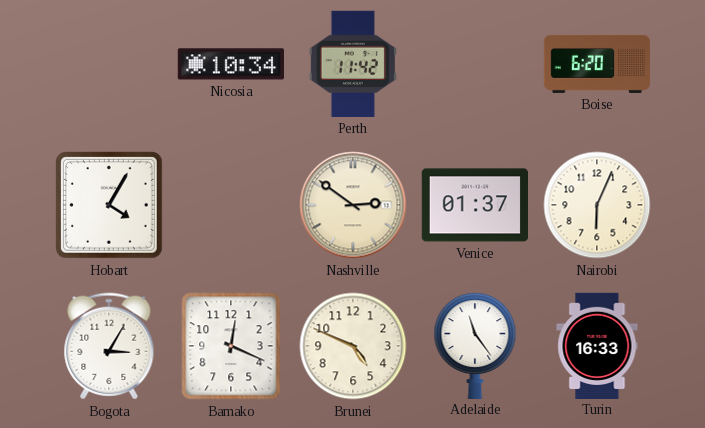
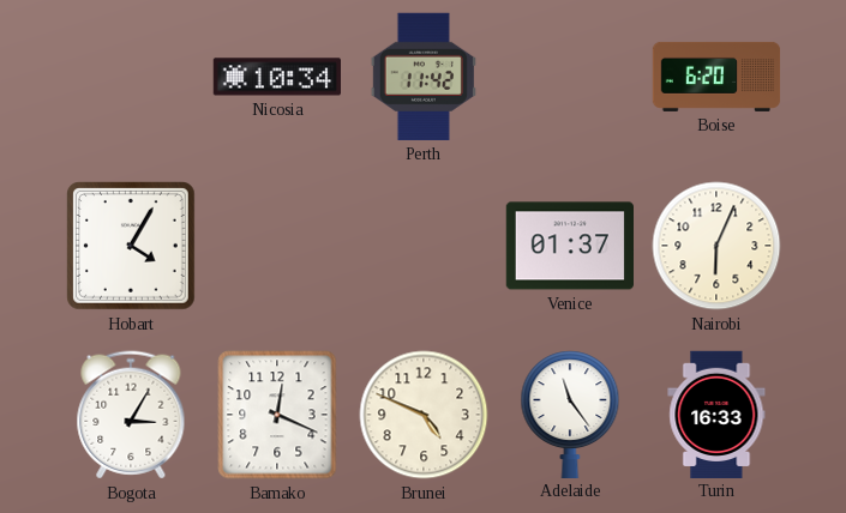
Nashville: 2:51 -> none
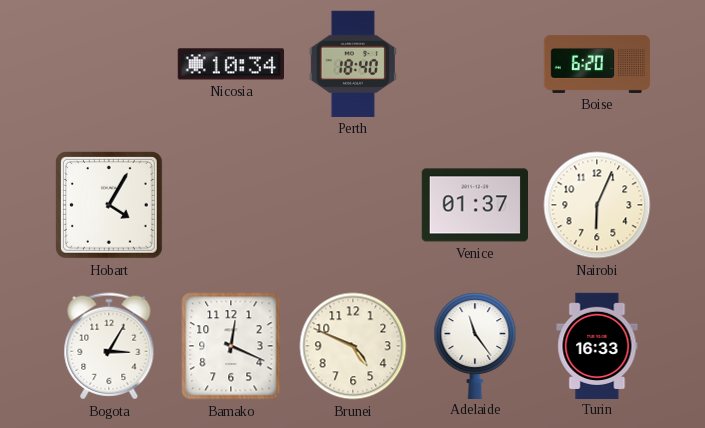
Perth: 11:42 -> 18:40
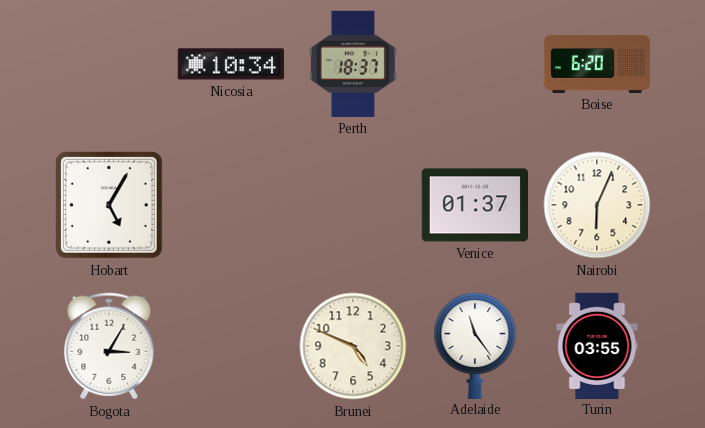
Perth: 18:40 -> 18:37
Hobart: 4:05 -> 5:05
Bamako: 12:19 -> none
Turin: 16:33 -> 03:55
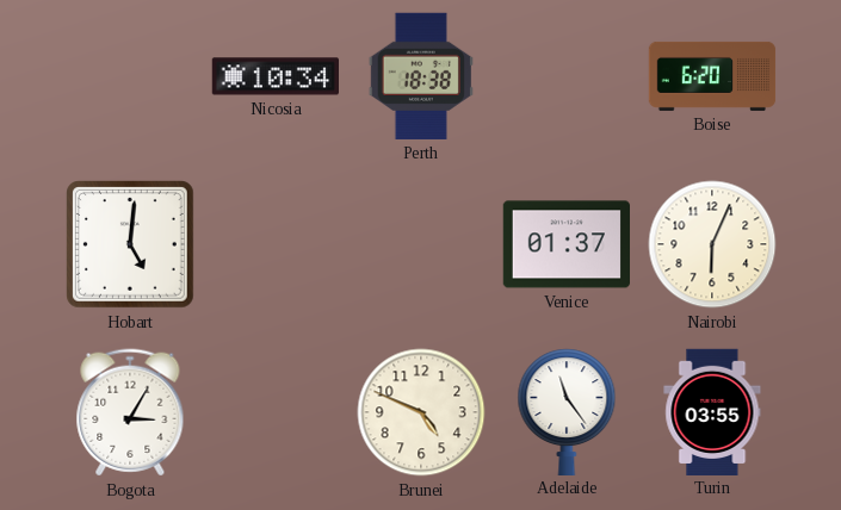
Perth: 18:37 -> 18:38
Hobart: 5:05 -> 5:01
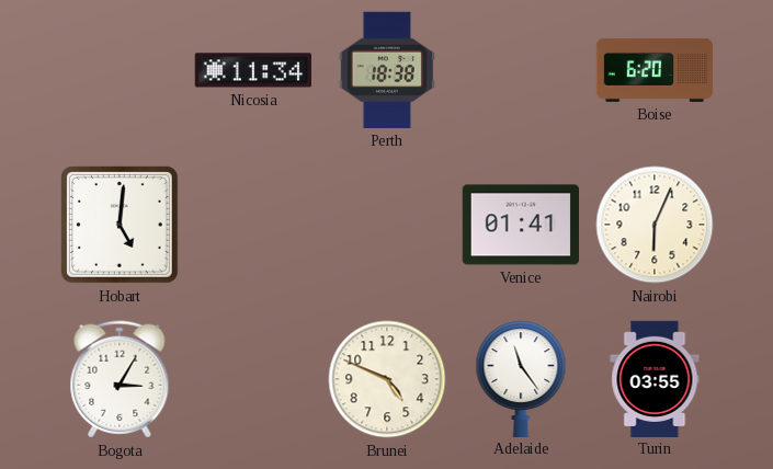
Nicosia: 10:34 -> 11:34
Venice: 01:37 -> 01:41
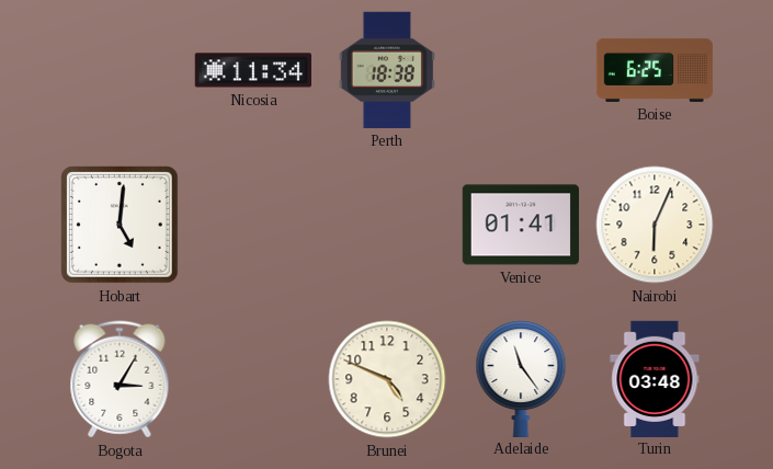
Boise: 6:20 -> 6:25
Turin: 03:55 -> 03:48
